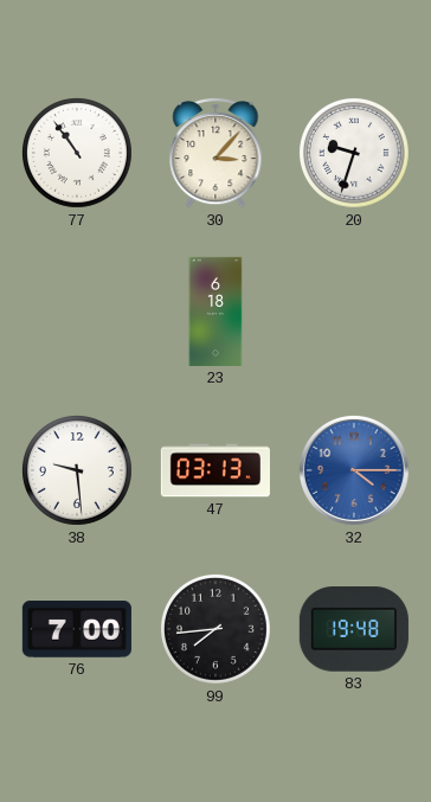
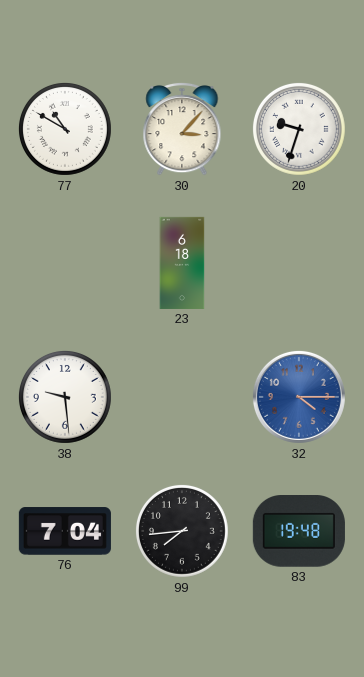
77: 10:54 -> 10:50
47: 03:13 -> none
76: 7:00 -> 7:04
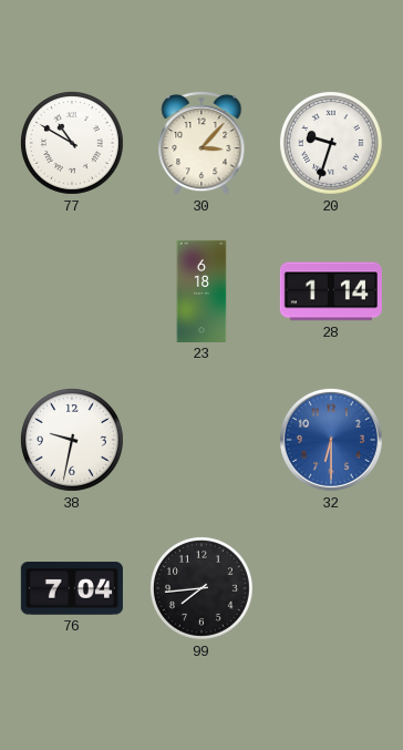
28: none -> 1:14
38: 9:29 -> 9:32
32: 4:15 -> 6:30
83: 19:48 -> none
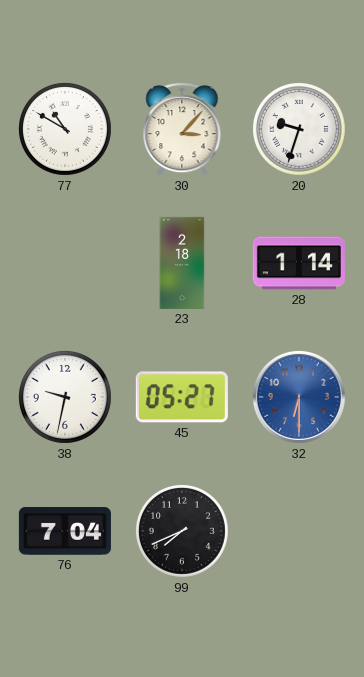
23: 6:18 -> 2:18
45: none -> 05:27
99: 7:44 -> 7:41
